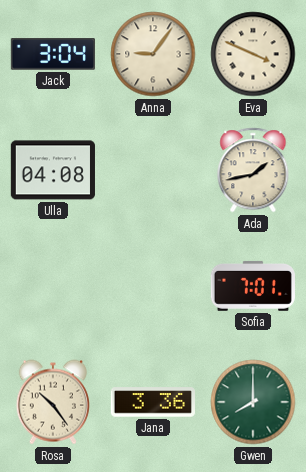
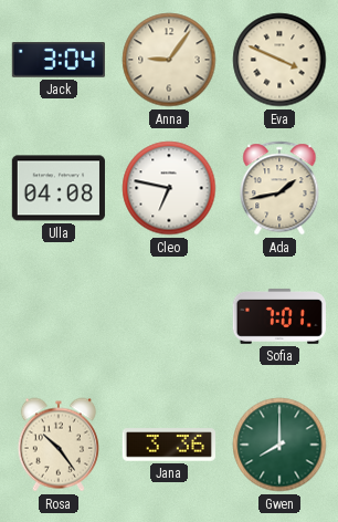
Cleo: none -> 6:47
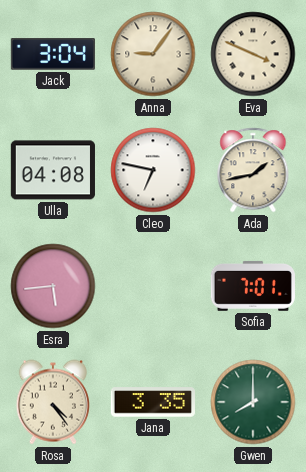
Esra: none -> 5:44
Rosa: 10:24 -> 4:24
Jana: 3:36 -> 3:35
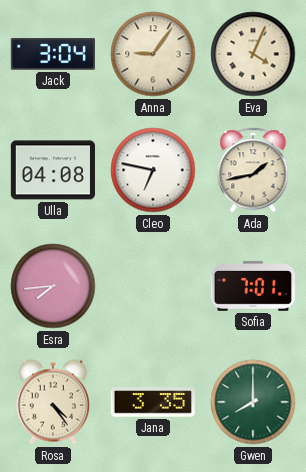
Eva: 3:49 -> 4:04
Esra: 5:44 -> 7:44
